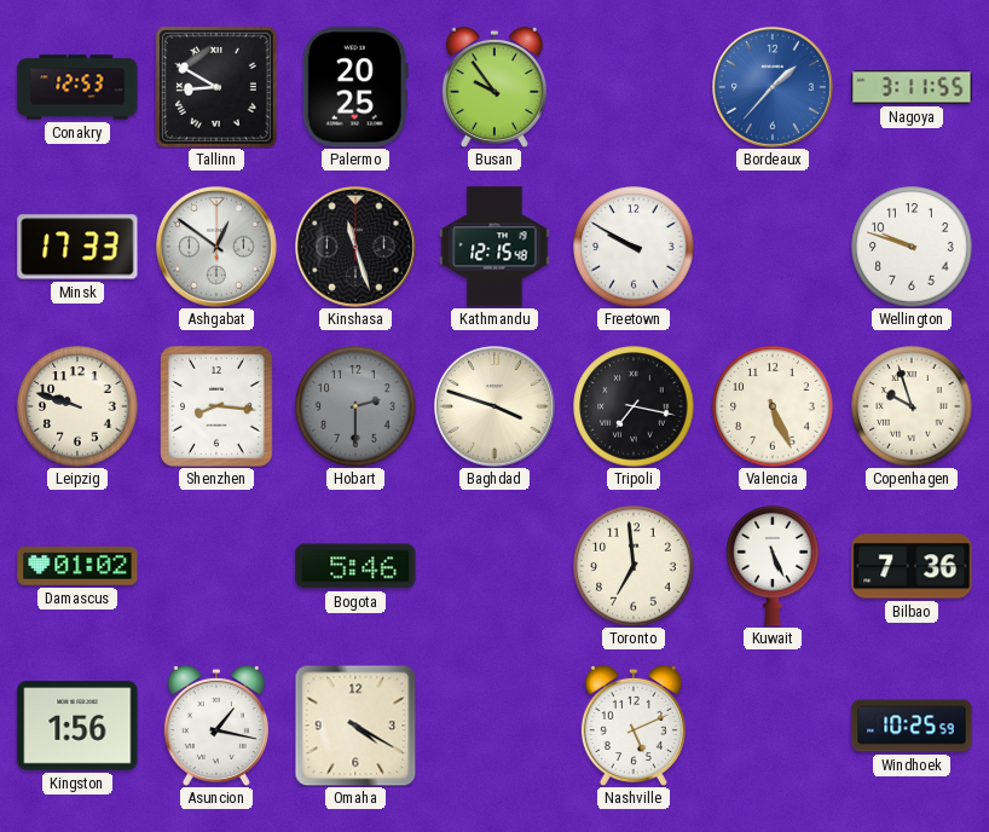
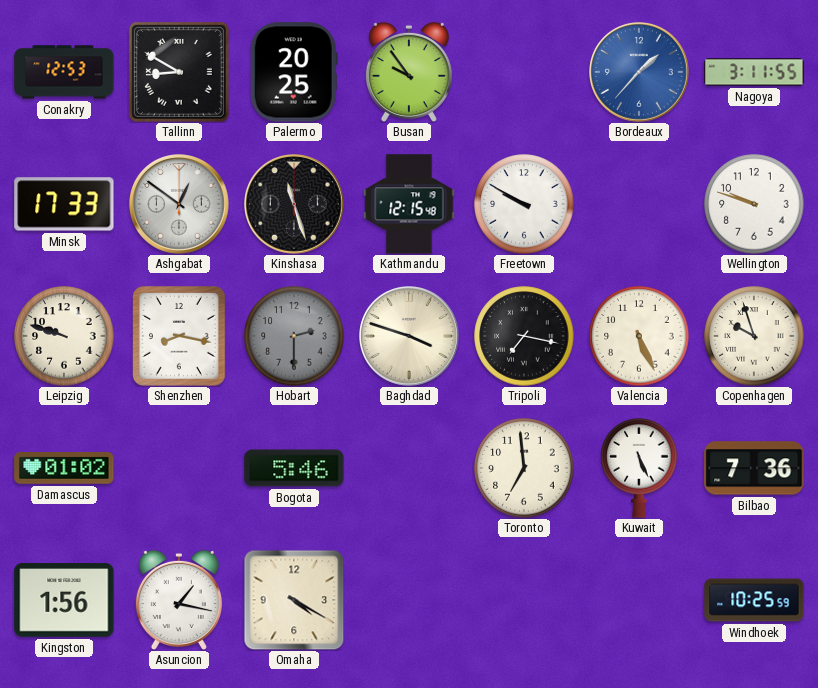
Shenzhen: 8:16 -> 8:17
Nashville: 5:11 -> none
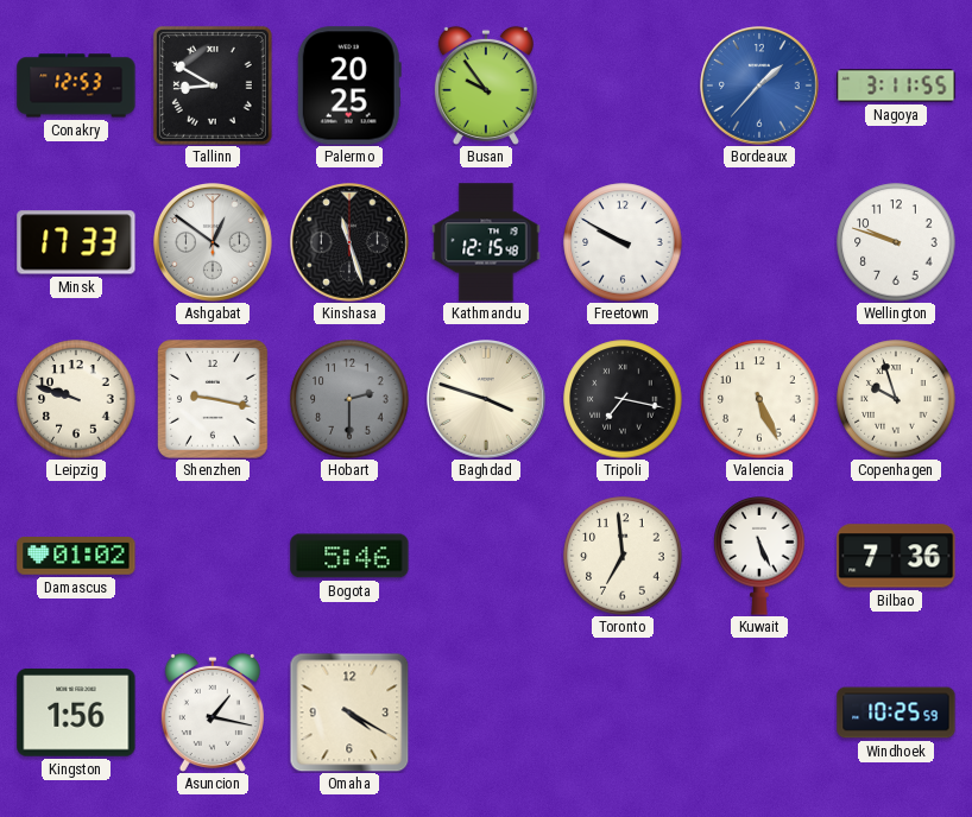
Shenzhen: 8:17 -> 9:17
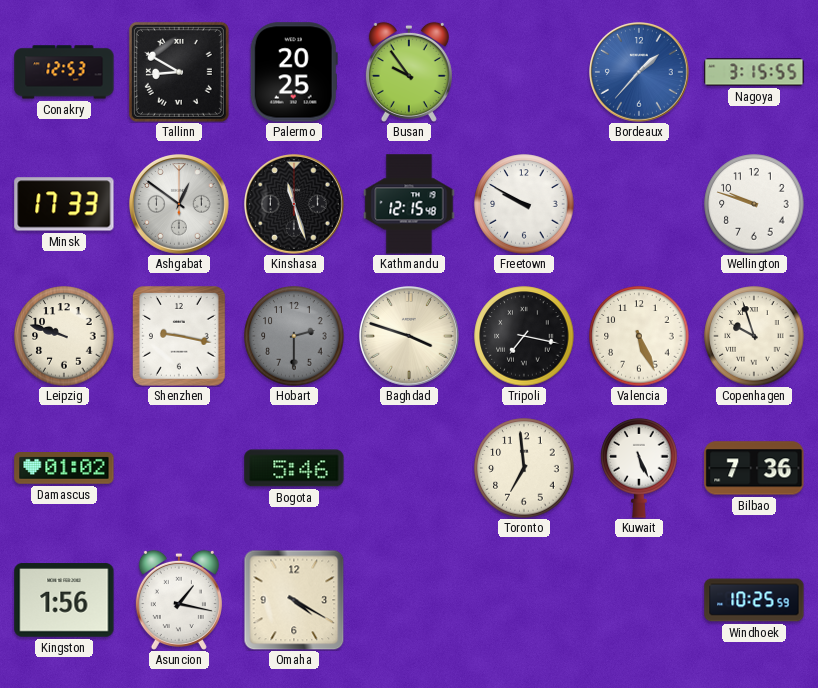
Nagoya: 3:11 -> 3:15
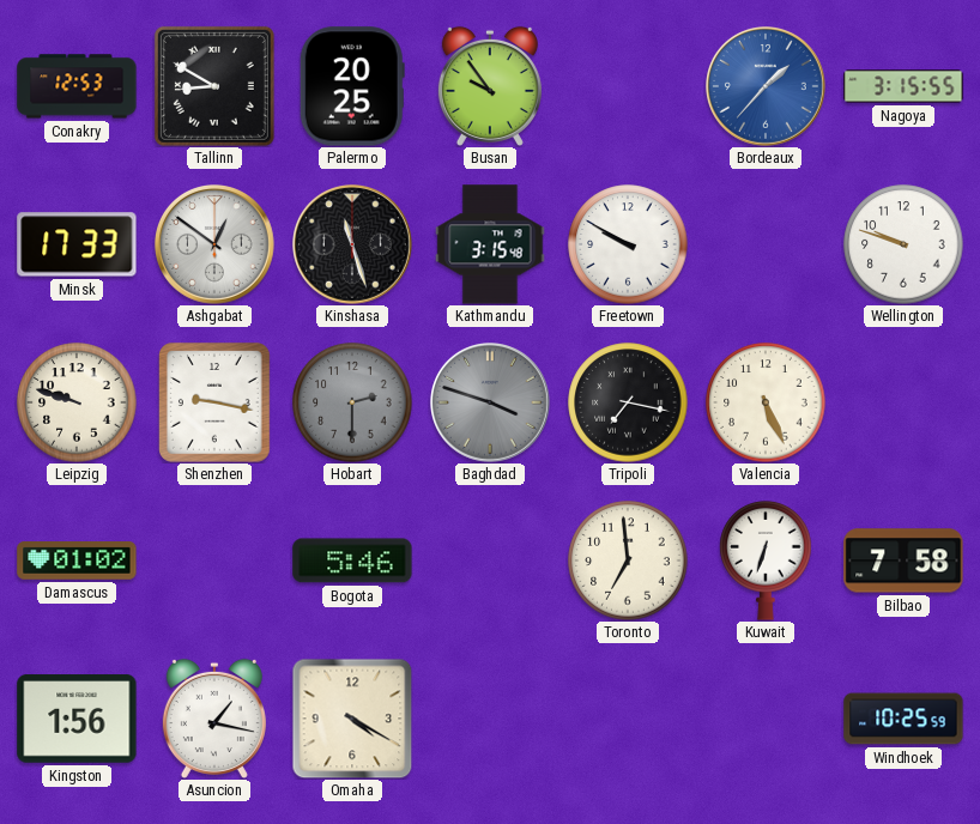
Kathmandu: 12:15 -> 3:15
Baghdad dial: cream -> grey
Copenhagen: 9:57 -> none
Kuwait: 5:26 -> 6:33
Bilbao: 7:36 -> 7:58
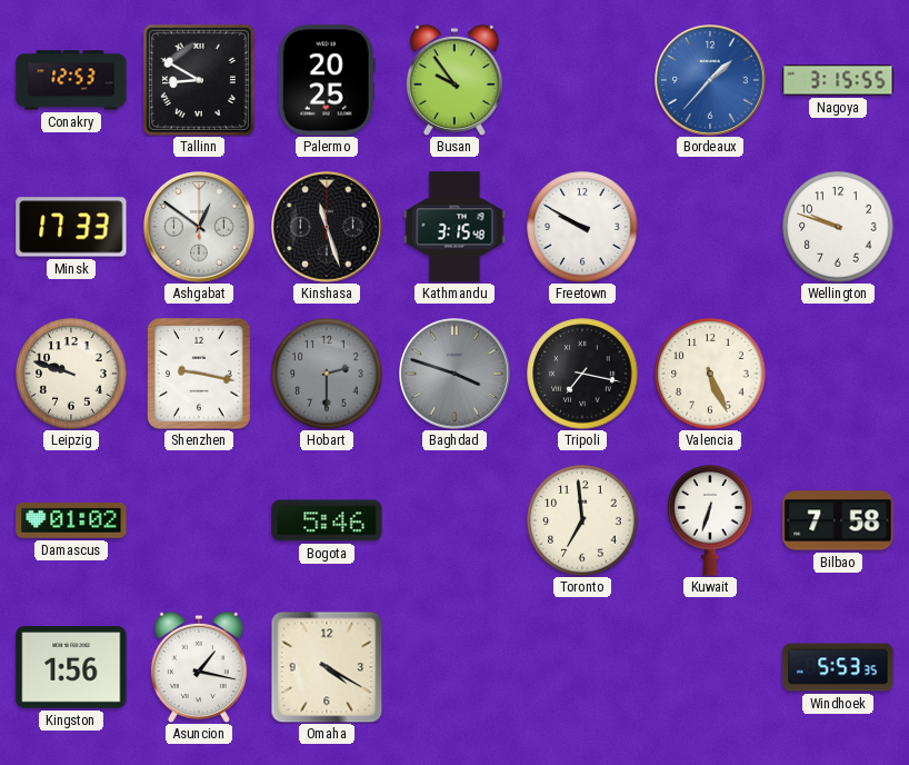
Windhoek: 10:25 -> 5:53
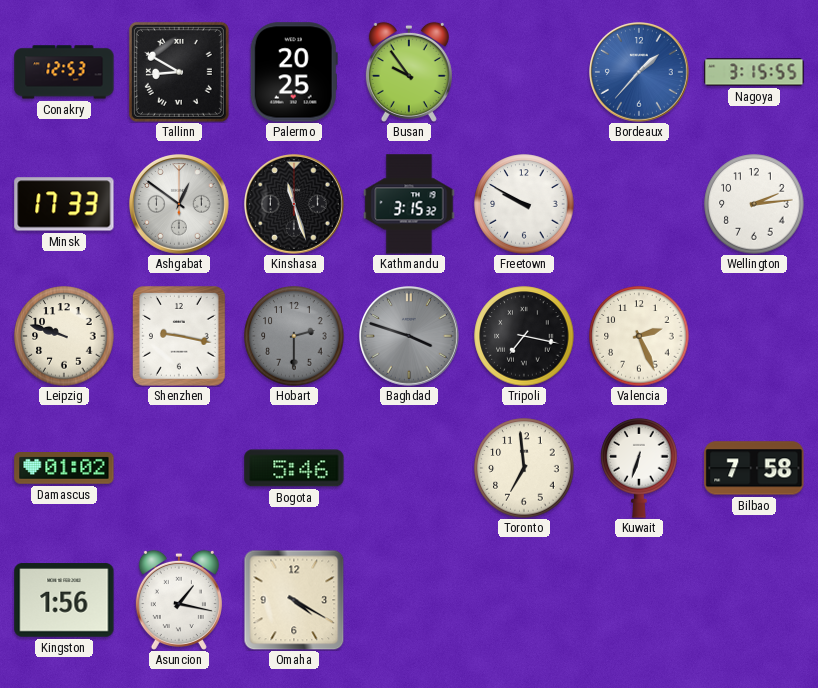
Kathmandu: 3:15:48 -> 3:15:32
Wellington: 9:48 -> 2:14
Valencia: 5:26 -> 2:26
Windhoek: 5:53 -> none
